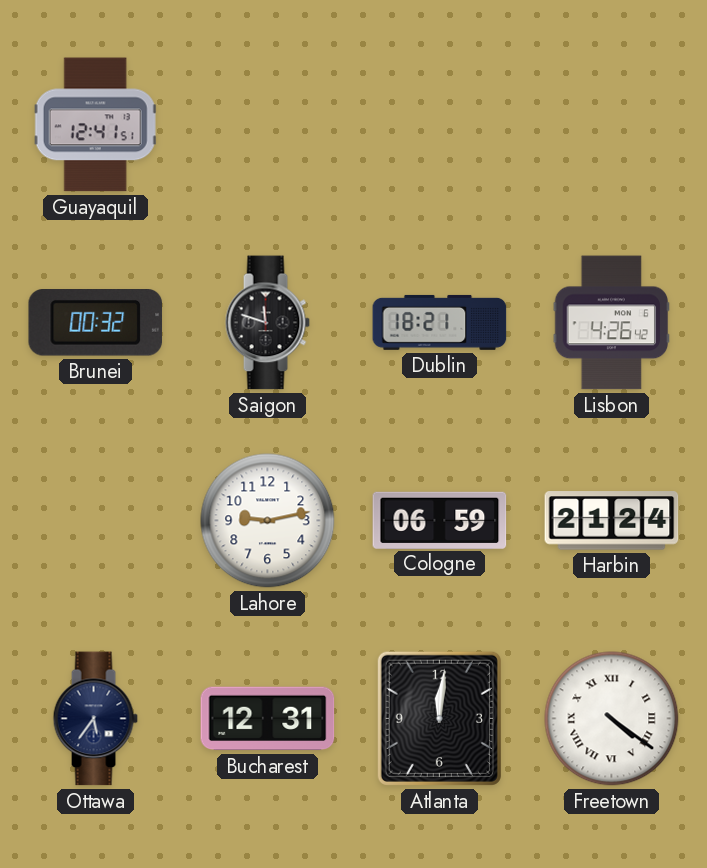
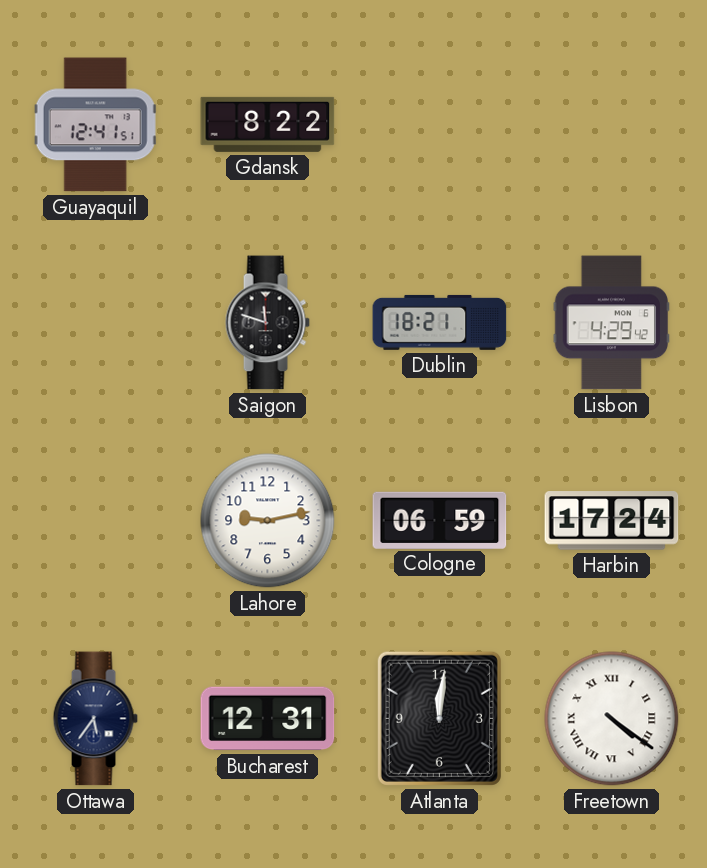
Gdansk: none -> 8:22
Brunei: 00:32 -> none
Lisbon: 4:26 -> 4:29
Harbin: 21:24 -> 17:24
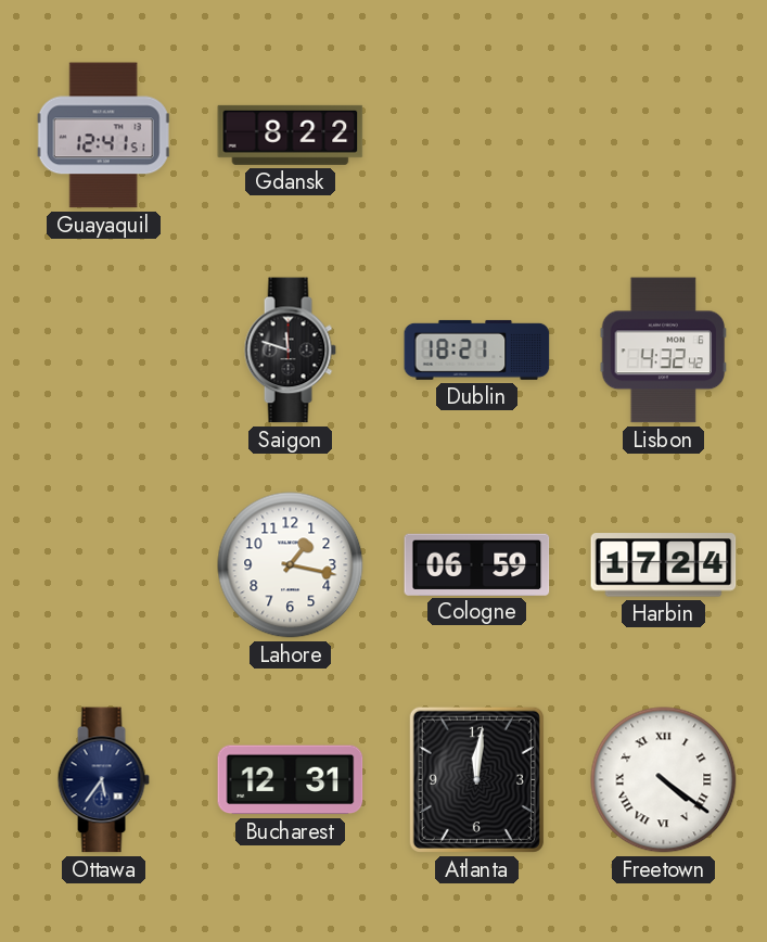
Lisbon: 4:29 -> 4:32
Lahore: 9:13 -> 1:17
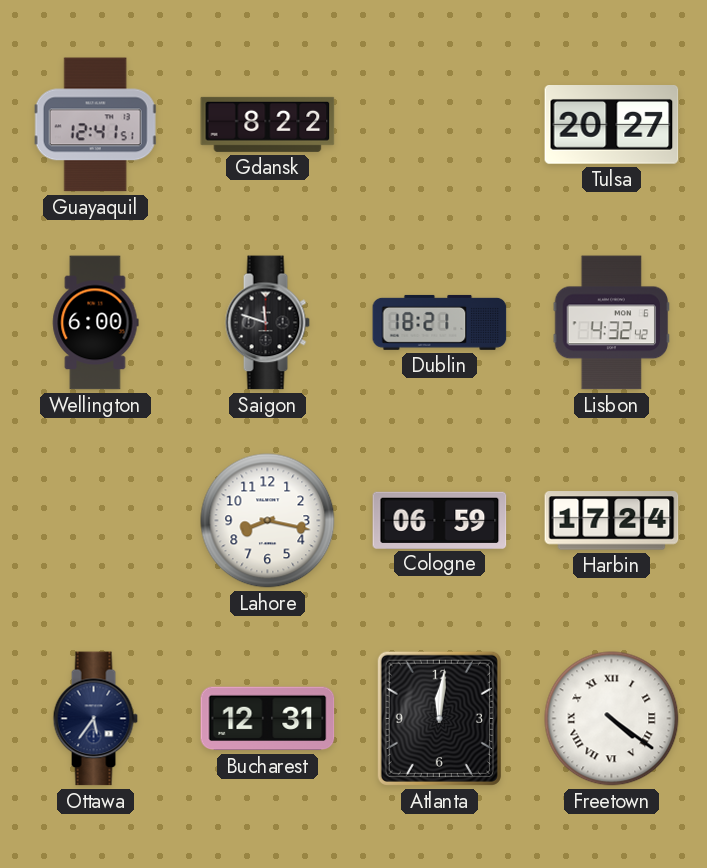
Tulsa: none -> 20:27
Wellington: none -> 6:00
Lahore: 1:17 -> 8:17
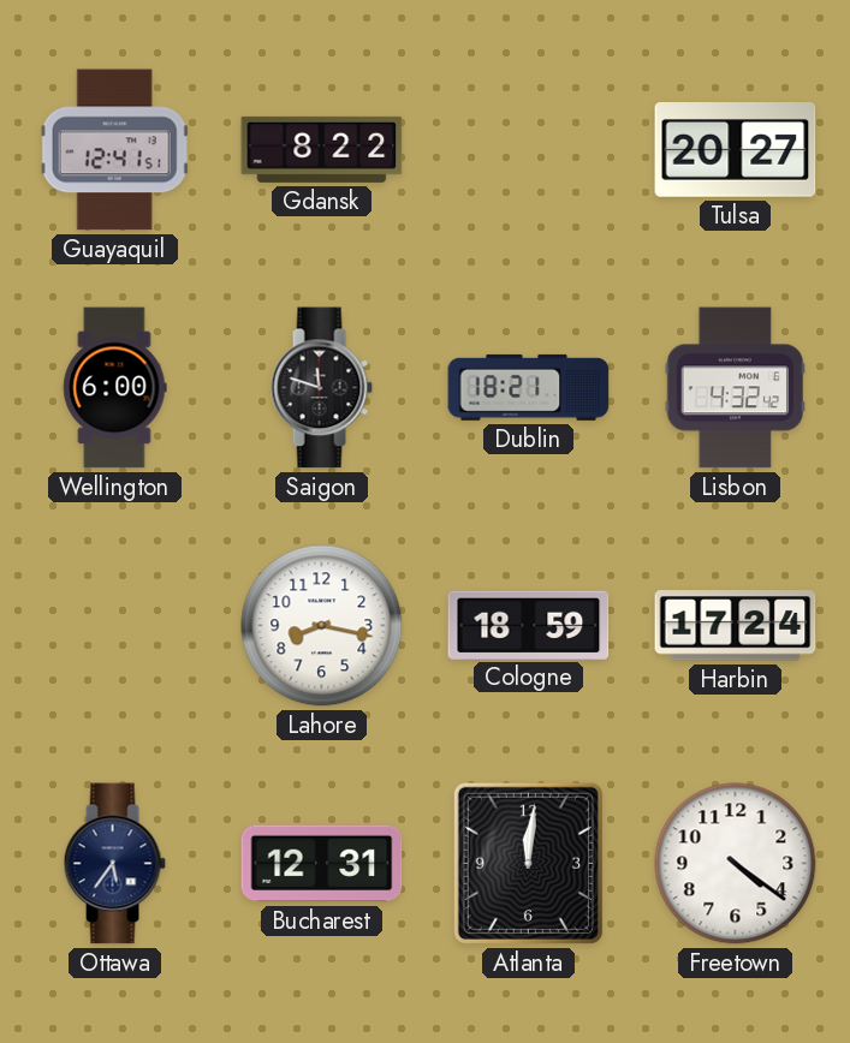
Cologne: 06:59 -> 18:59
Freetown numerals: Roman -> Arabic
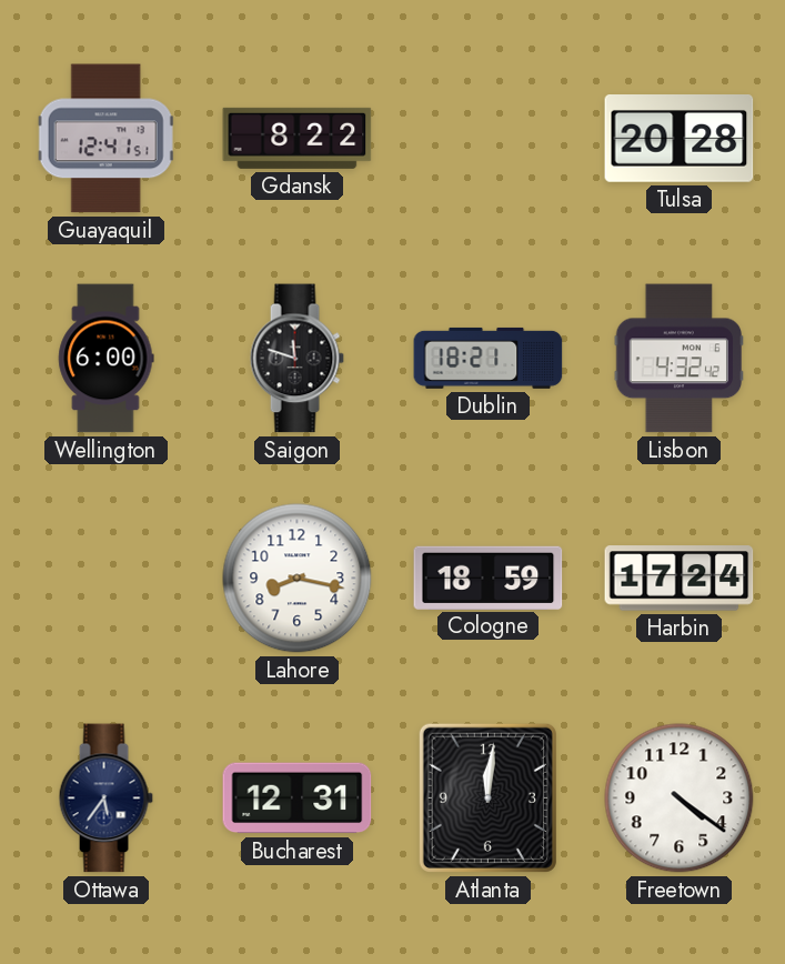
Tulsa: 20:27 -> 20:28
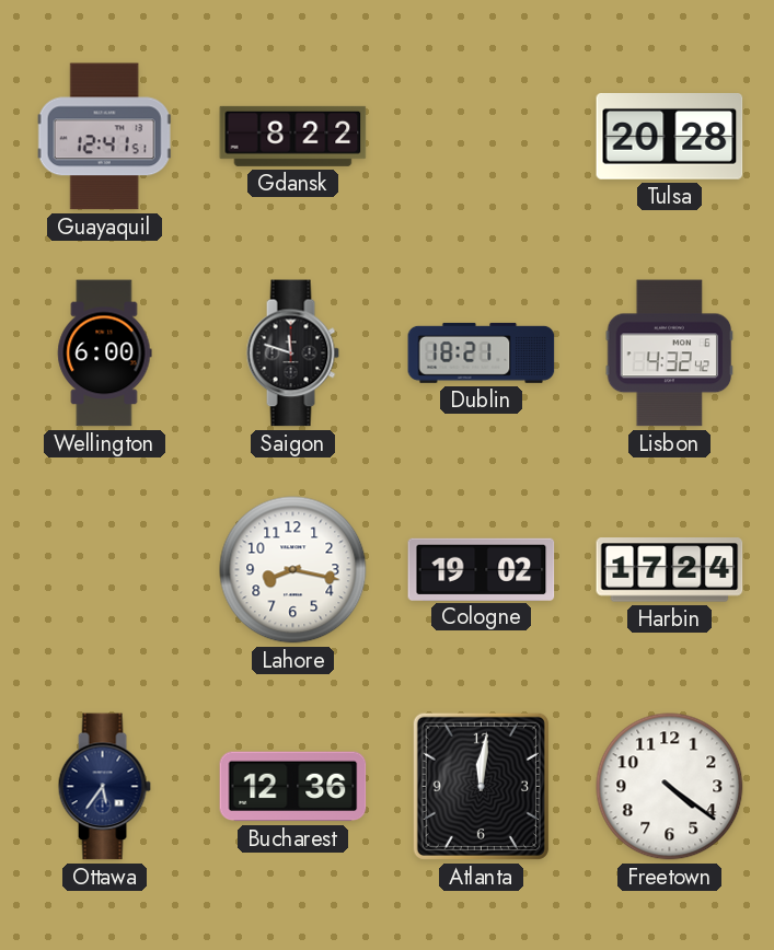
Cologne: 18:59 -> 19:02
Bucharest: 12:31 -> 12:36
